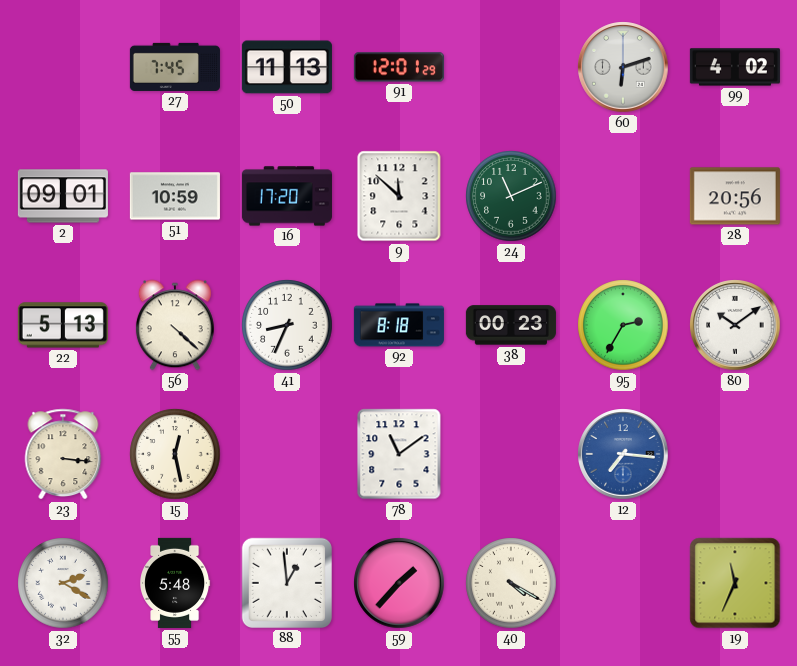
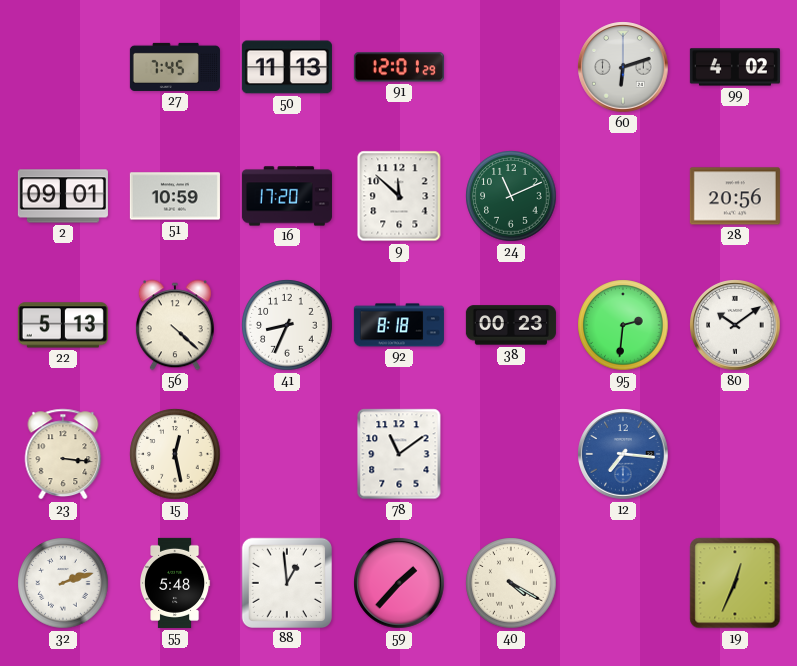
95: 2:35 -> 2:31
32: 2:20 -> 2:12
19: 11:34 -> 12:34
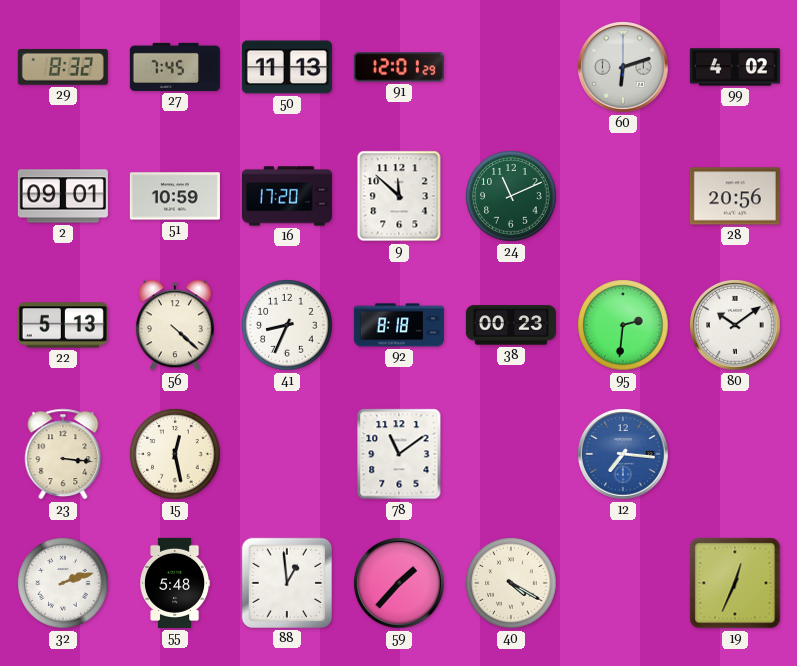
29: none -> 8:32
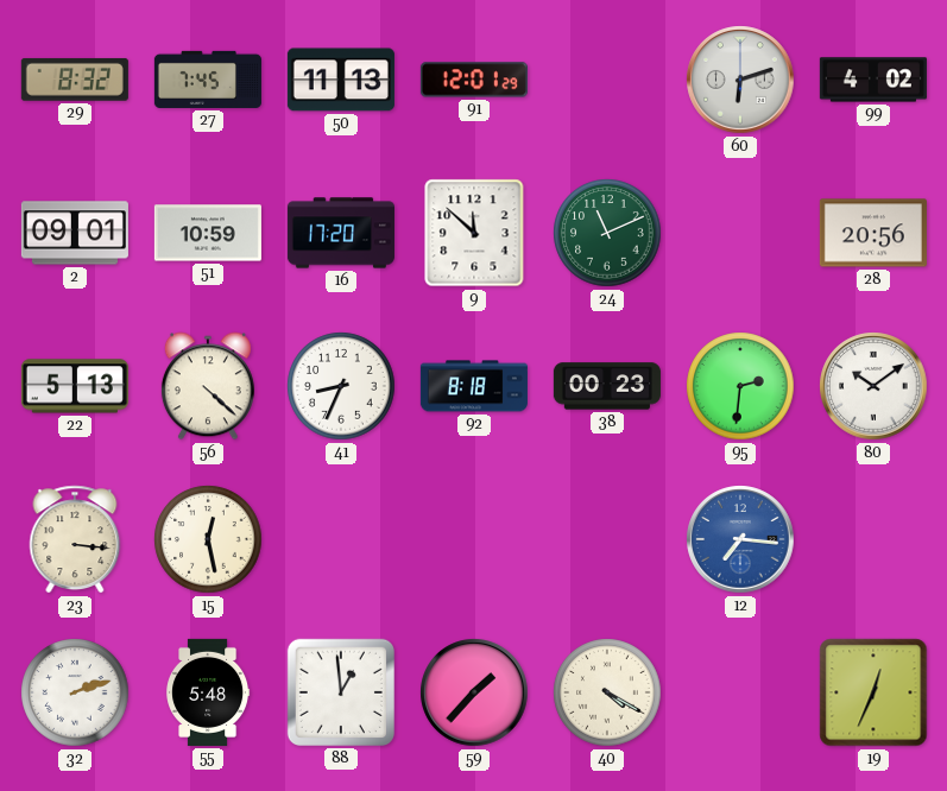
78: 11:09 -> none
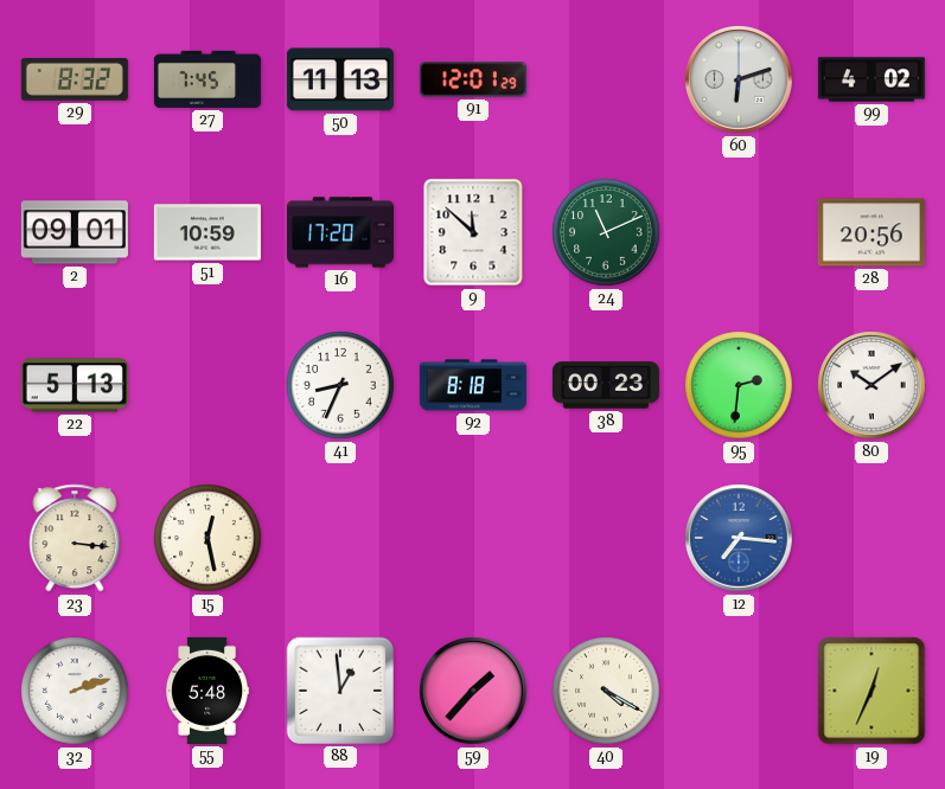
56: 4:22 -> none
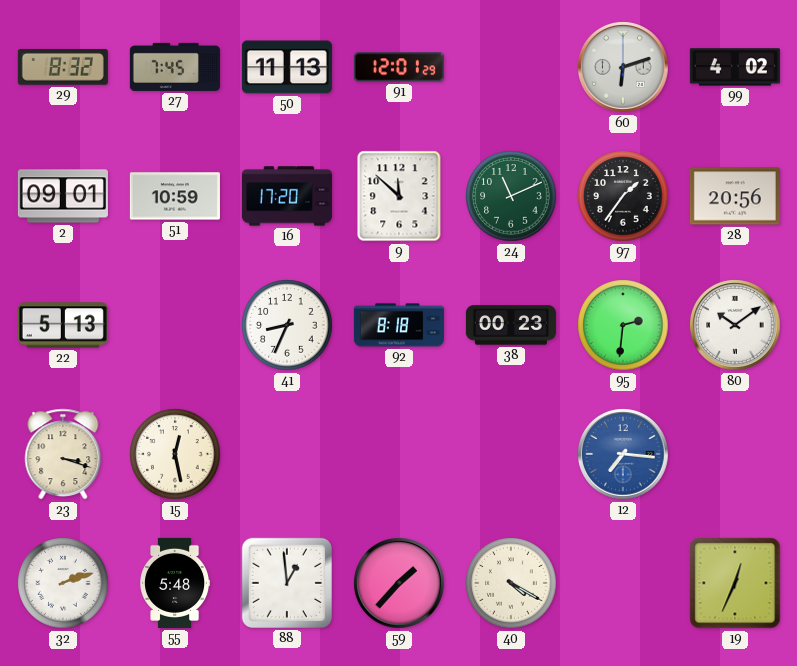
97: none -> 1:36
23: 3:16 -> 3:18
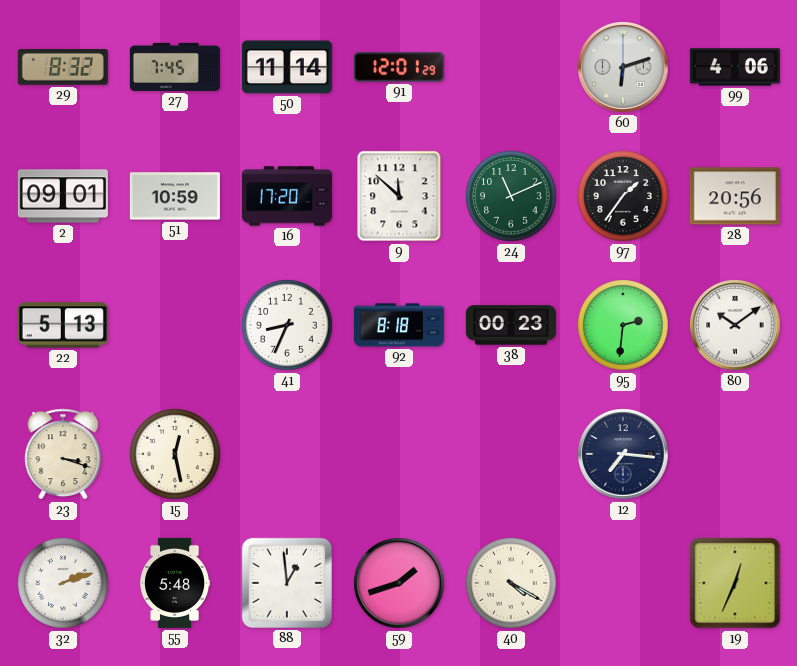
50: 11:13 -> 11:14
99: 4:02 -> 4:06
12 dial: blue -> navy
59: 1:37 -> 1:42
